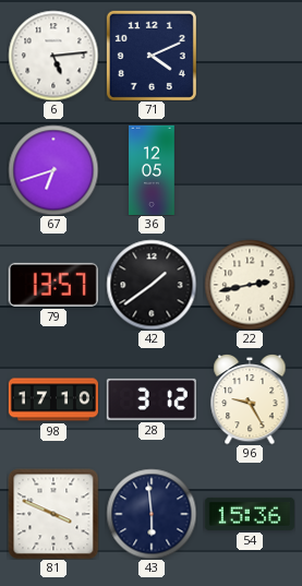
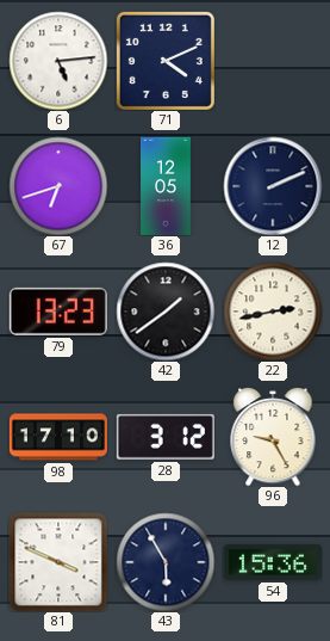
12: none -> 2:11
79: 13:57 -> 13:23
43: 5:59 -> 5:55
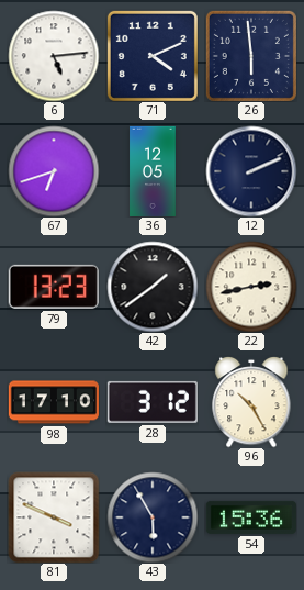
26: none -> 5:59
96: 9:25 -> 10:25
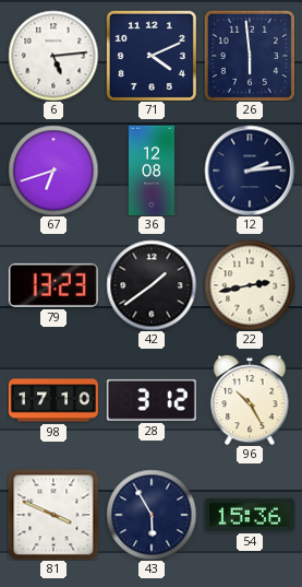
36: 12:05 -> 12:08
12: 2:11 -> 2:14
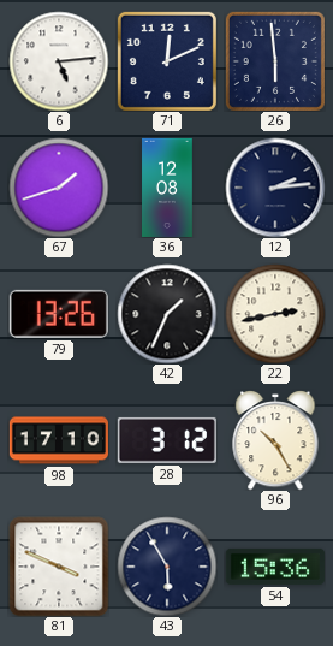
71: 4:11 -> 12:11
67: 6:42 -> 1:42
79: 13:23 -> 13:26
42: 1:39 -> 1:34
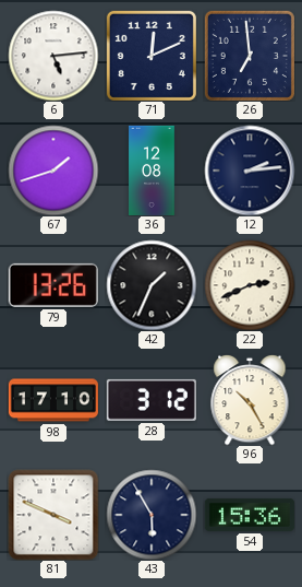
26: 5:59 -> 6:59
22: 2:43 -> 2:41
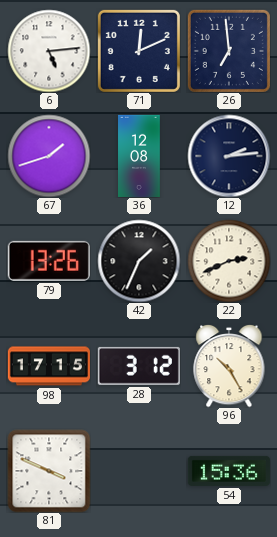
98: 17:10 -> 17:15
43: 5:55 -> none
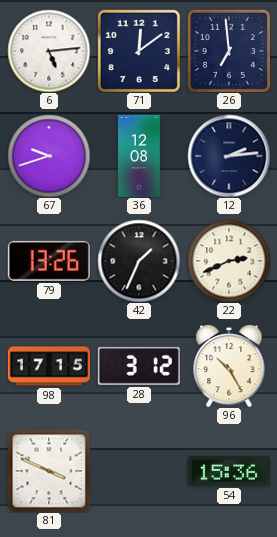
71: 12:11 -> 12:09
67: 1:42 -> 9:42
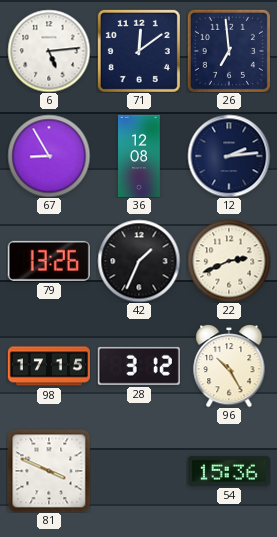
67: 9:42 -> 8:55
